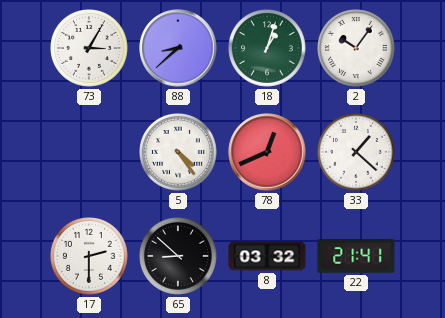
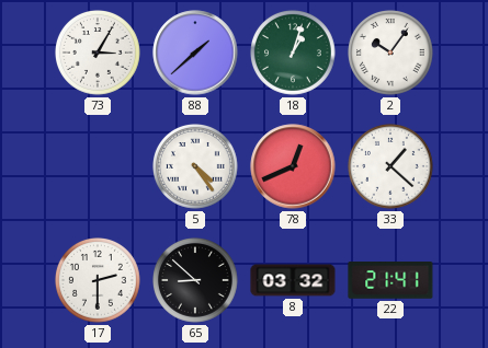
88: 8:38 -> 1:38
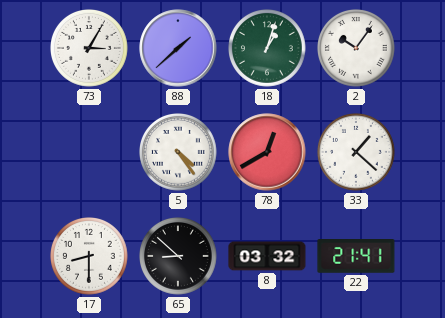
78: 12:41 -> 12:40
17: 2:30 -> 8:30
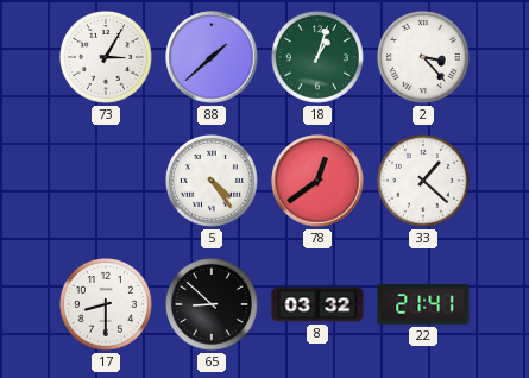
2: 10:06 -> 3:23
78: 12:40 -> 12:39
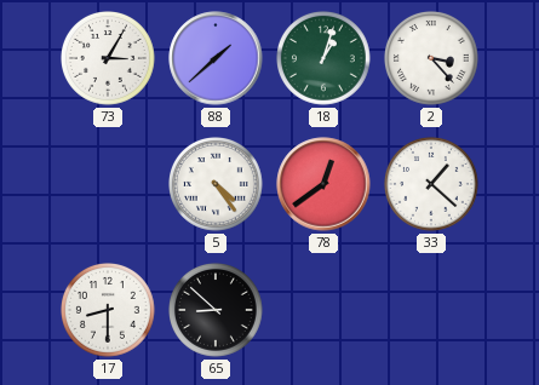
8: 03:32 -> none
22: 21:41 -> none
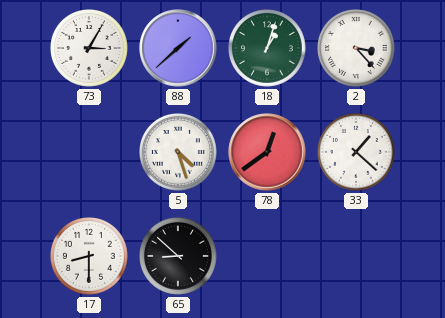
5: 4:24 -> 4:27
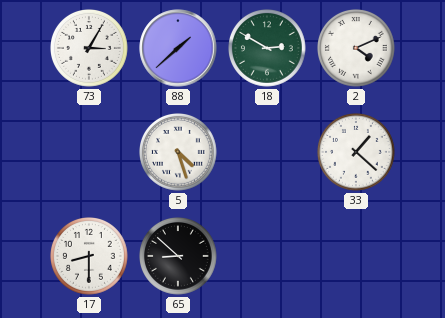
18: 1:03 -> 2:50
2: 3:23 -> 4:11
78: 12:39 -> none
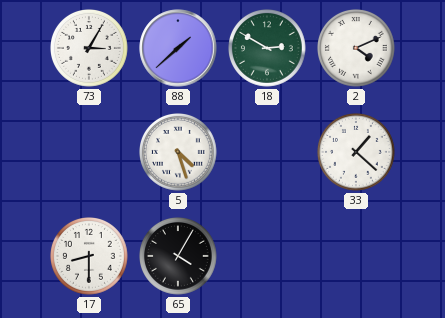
65: 8:52 -> 4:05
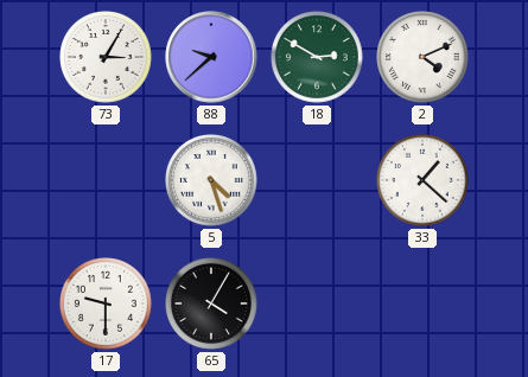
88: 1:38 -> 9:38
17: 8:30 -> 9:30
